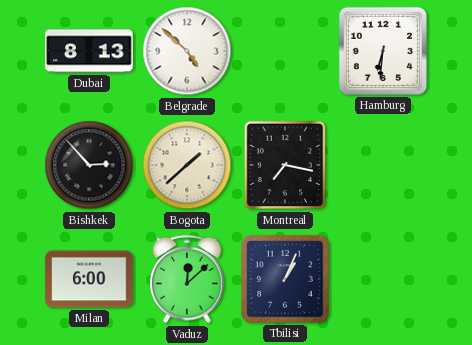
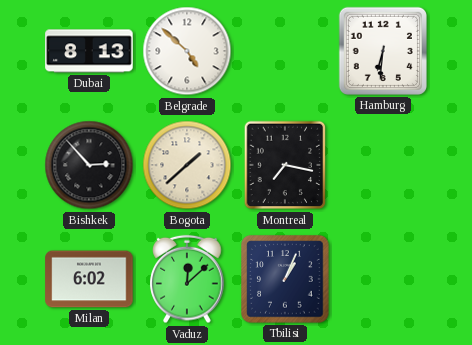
Milan: 6:00 -> 6:02
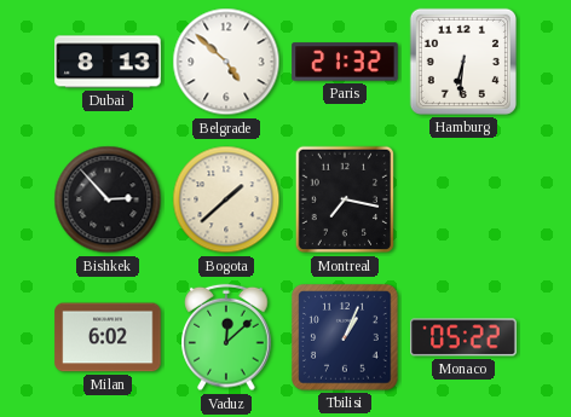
Paris: none -> 21:32
Monaco: none -> 05:22
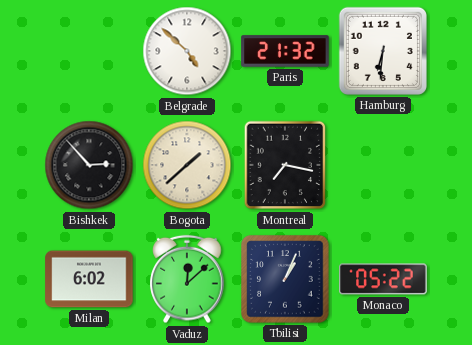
Dubai: 8:13 -> none
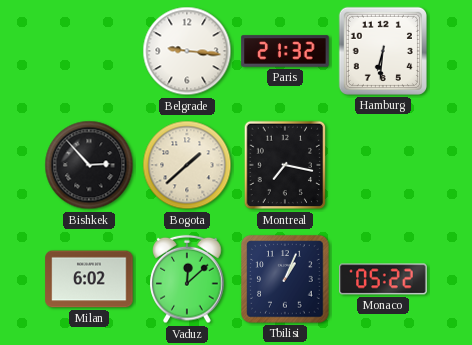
Belgrade: 4:52 -> 9:16
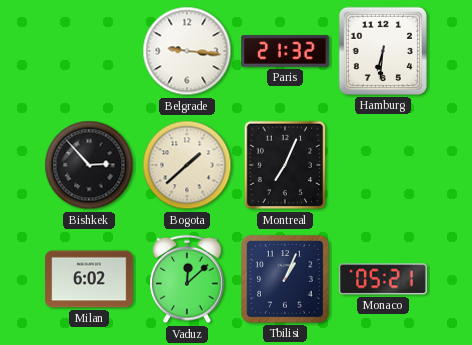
Montreal: 7:17 -> 7:04
Monaco: 05:22 -> 05:21
